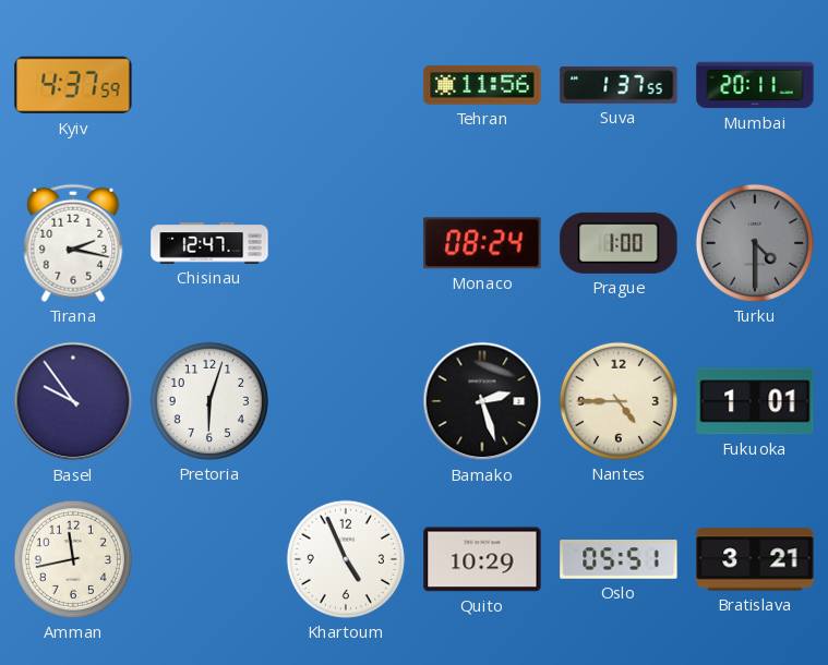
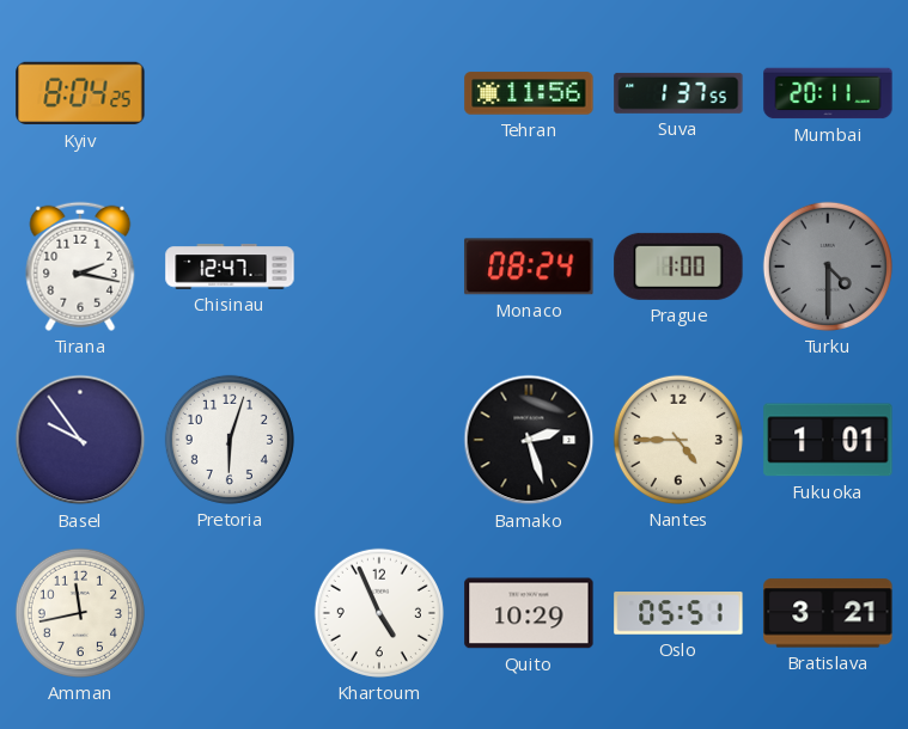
Kyiv: 4:37 -> 8:04
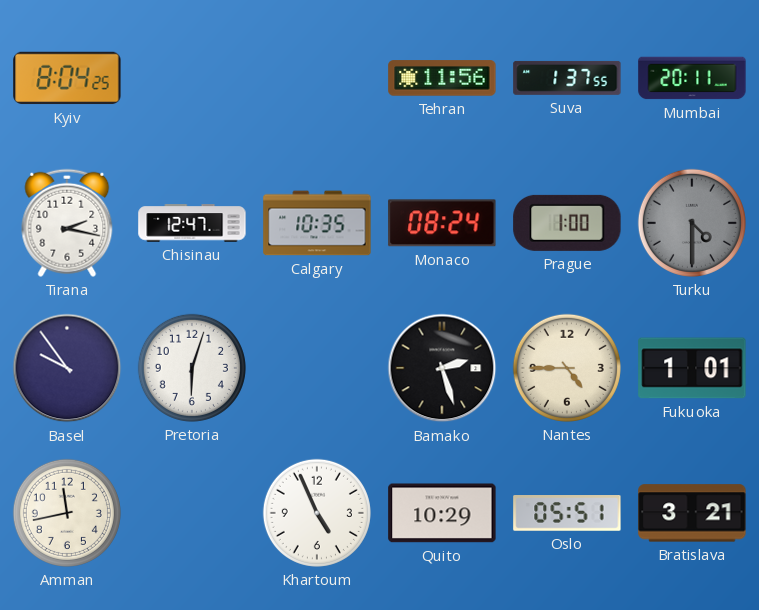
Calgary: none -> 10:35
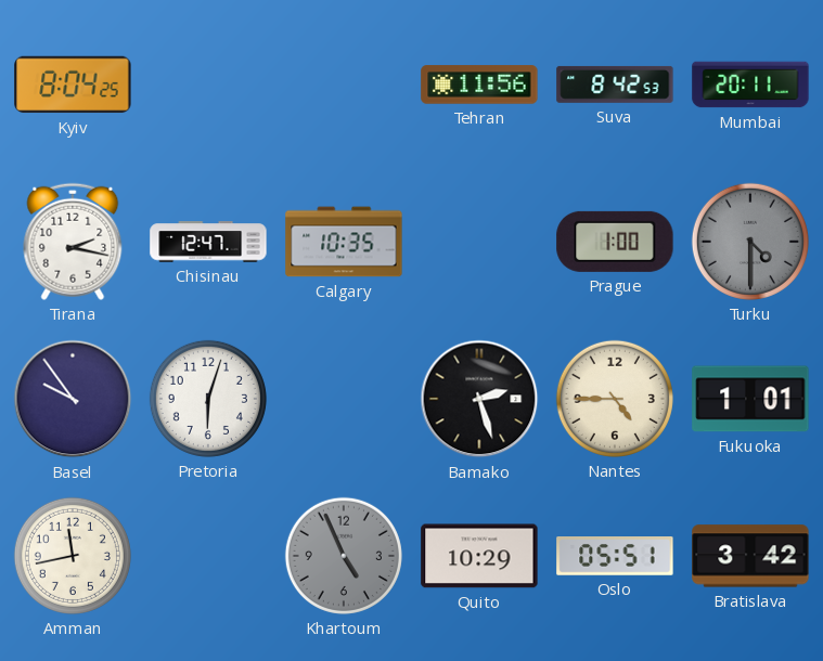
Suva: 1:37 -> 8:42
Monaco: 08:24 -> none
Khartoum dial: white -> grey
Bratislava: 3:21 -> 3:42
